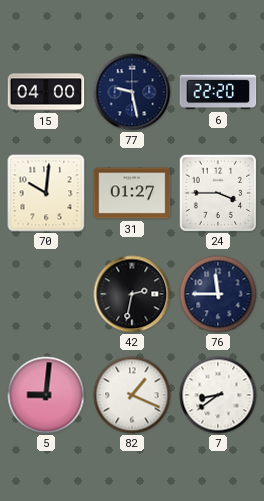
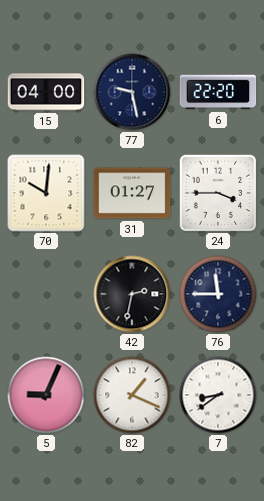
5: 9:01 -> 9:04
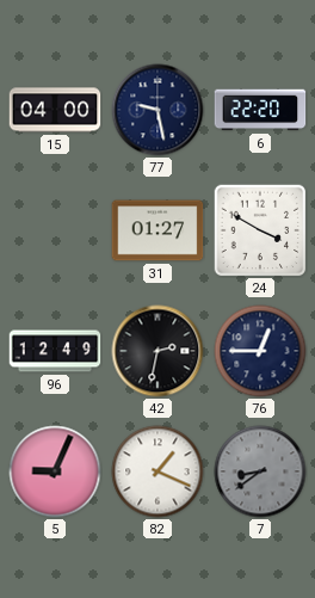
70: 10:01 -> none
24: 3:45 -> 3:50
96: none -> 12:49
76: 11:45 -> 12:45
7 dial: white -> grey
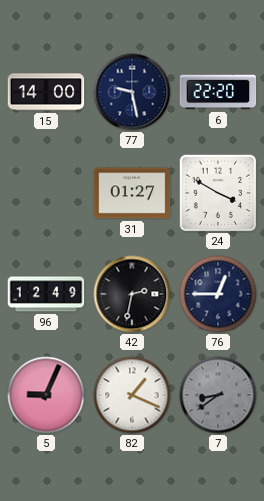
15: 04:00 -> 14:00
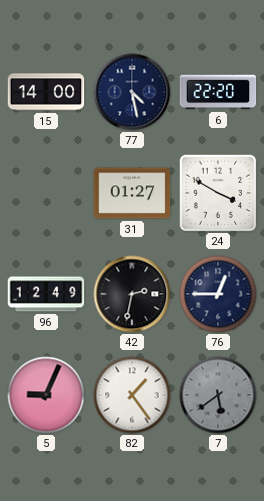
77: 9:28 -> 4:28
82: 1:19 -> 1:24
7: 8:39 -> 5:39
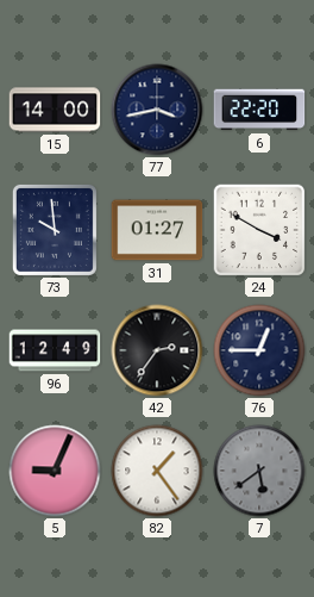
77: 4:28 -> 3:43
73: none -> 9:59
42: 2:32 -> 2:36
